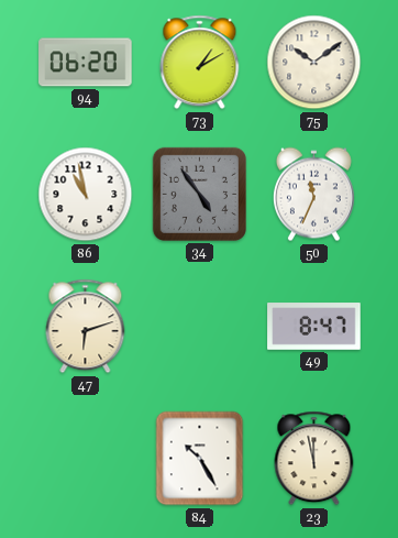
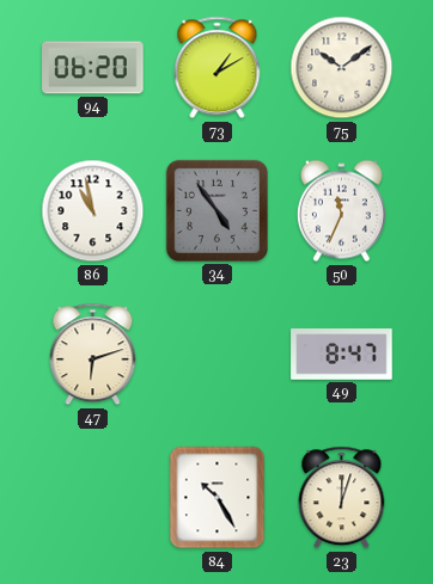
23: 11:58 -> 12:03
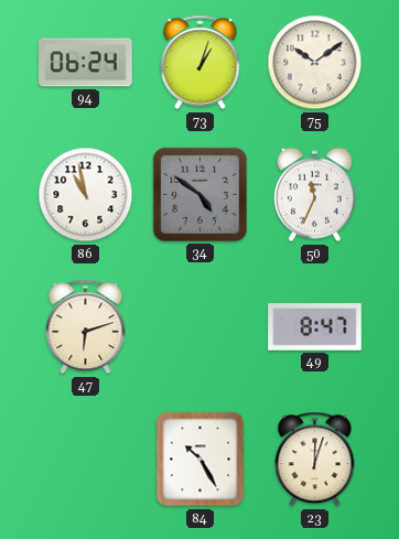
94: 06:20 -> 06:24
73: 1:10 -> 1:03
34: 4:54 -> 4:51
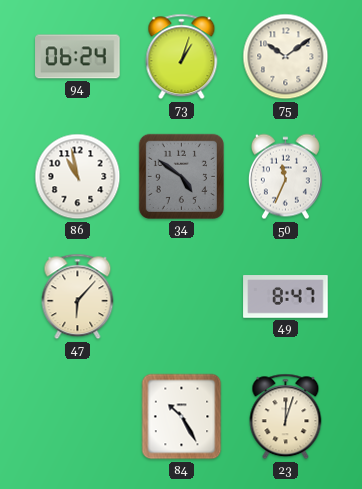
47: 6:12 -> 6:07
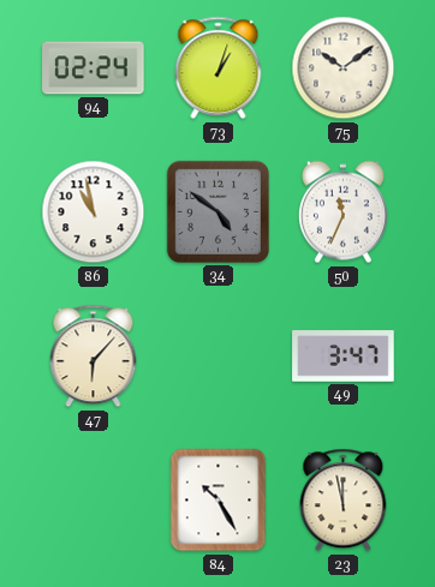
94: 06:24 -> 02:24
49: 8:47 -> 3:47
23: 12:03 -> 11:58
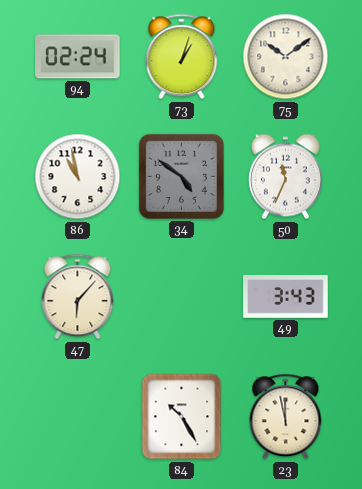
49: 3:47 -> 3:43
